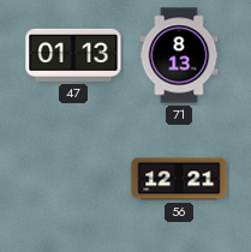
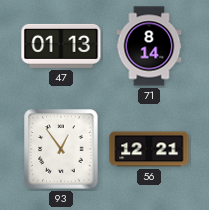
71: 8:13 -> 8:14
93: none -> 12:54
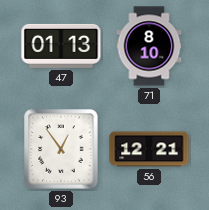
71: 8:14 -> 8:10
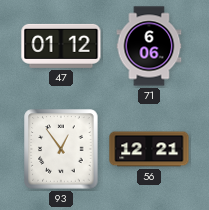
47: 01:13 -> 01:12
71: 8:10 -> 6:06
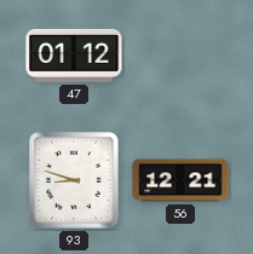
71: 6:06 -> none
93: 12:54 -> 8:48
